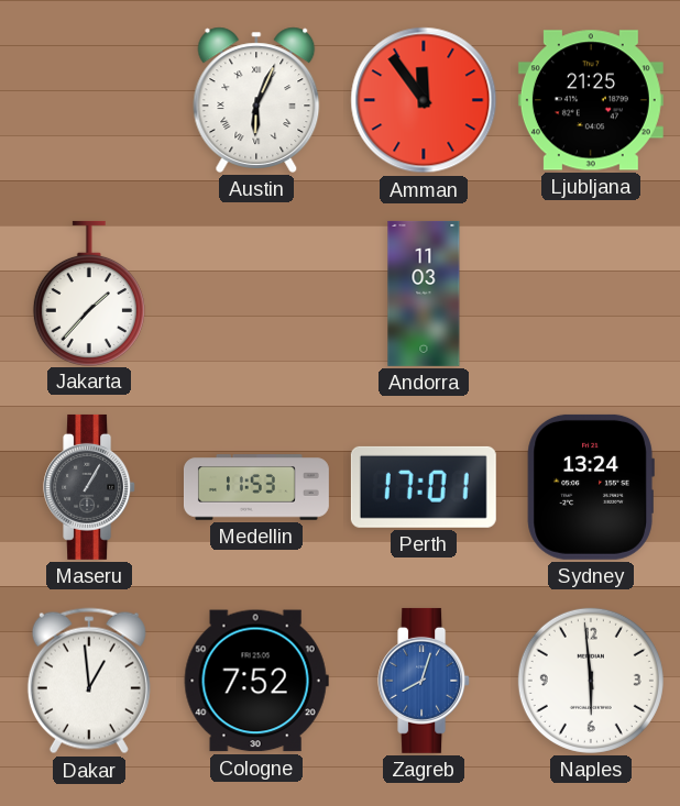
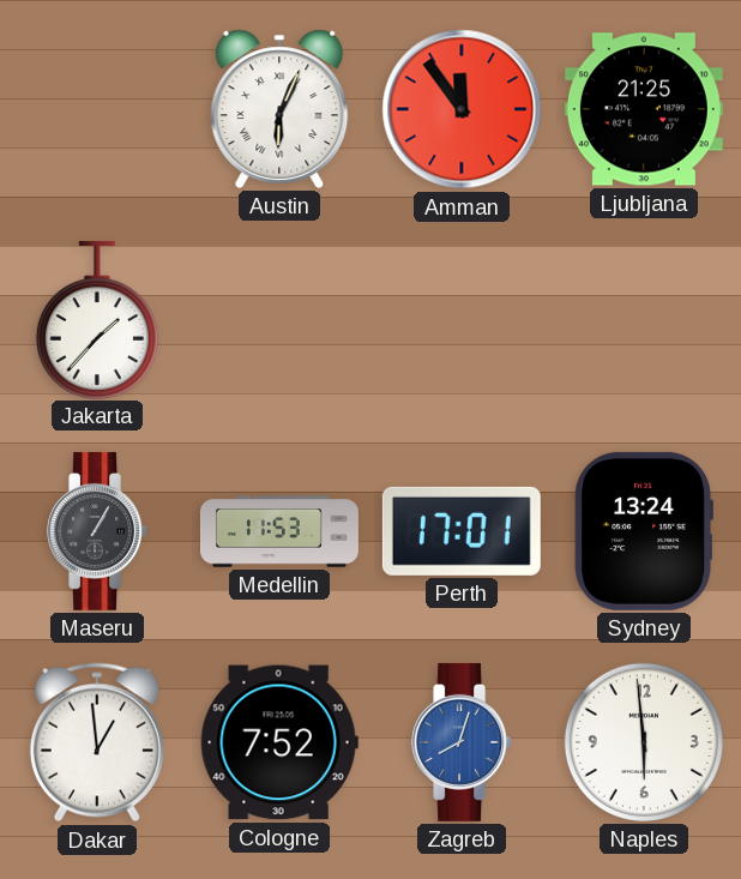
Andorra: 11:03 -> none
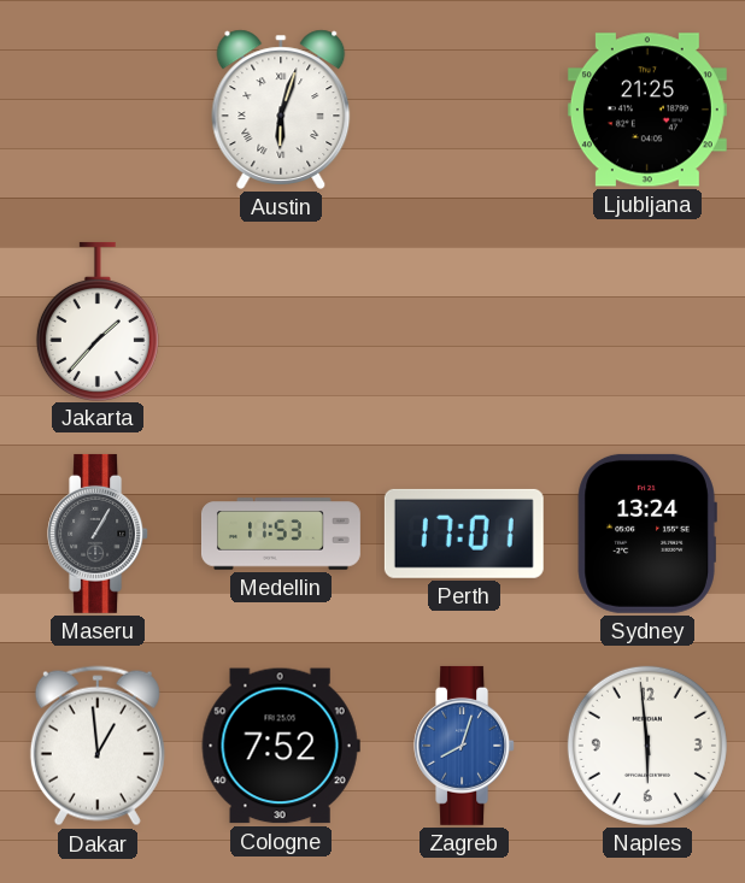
Austin: 6:04 -> 6:03
Amman: 11:54 -> none
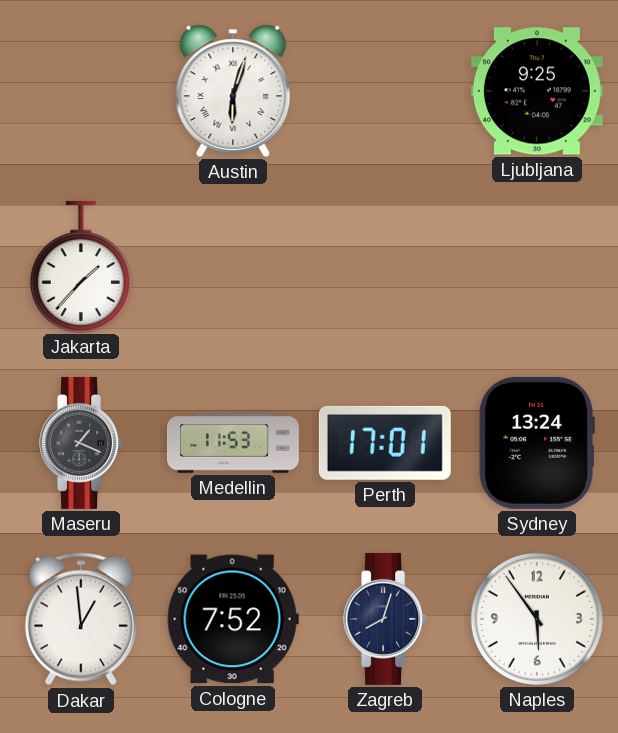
Ljubljana: 21:25 -> 9:25
Maseru: 1:05 -> 1:19
Zagreb dial: blue -> navy
Naples: 5:59 -> 5:54
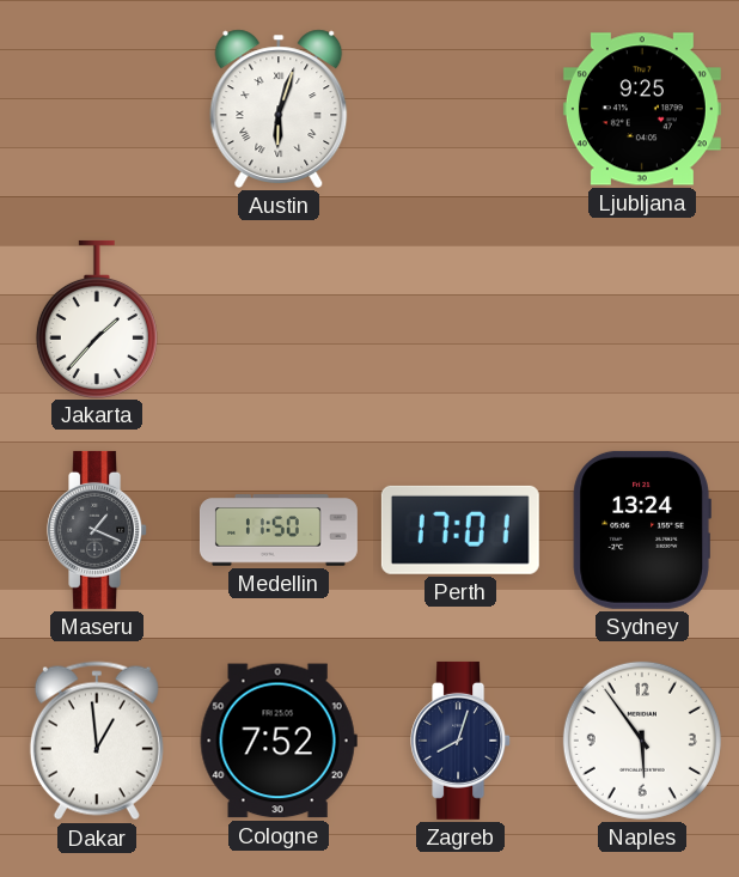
Medellin: 11:53 -> 11:50
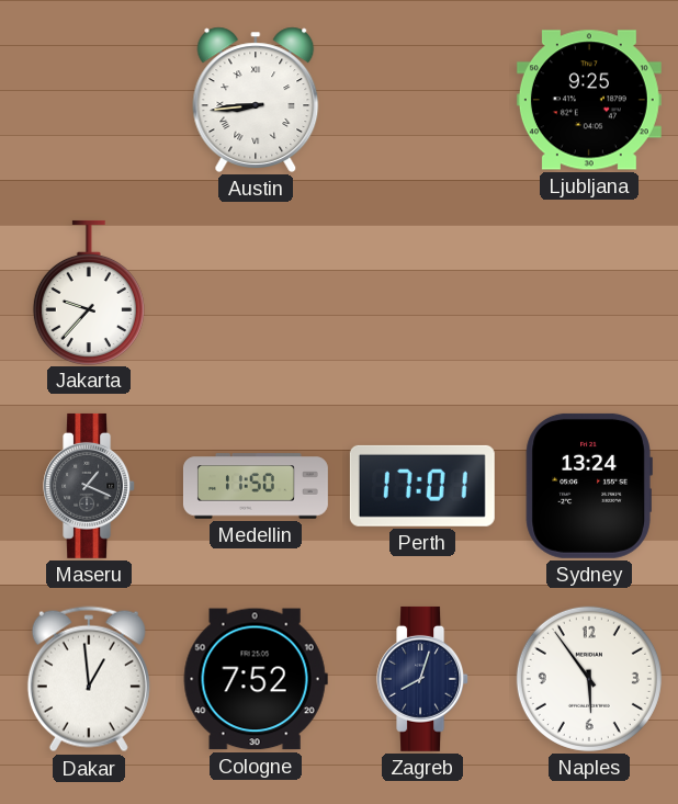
Austin: 6:03 -> 8:44
Jakarta: 1:37 -> 9:37
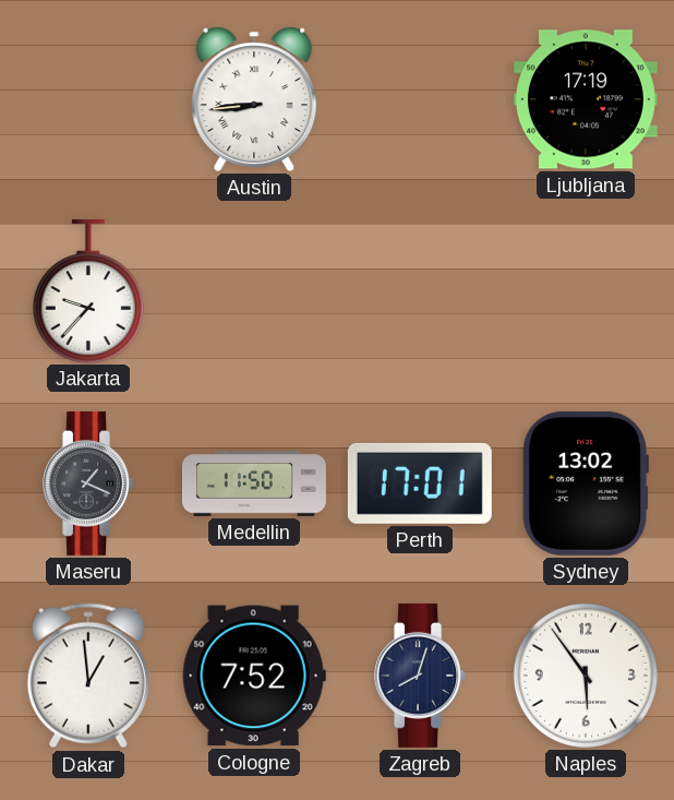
Ljubljana: 9:25 -> 17:19
Sydney: 13:24 -> 13:02
